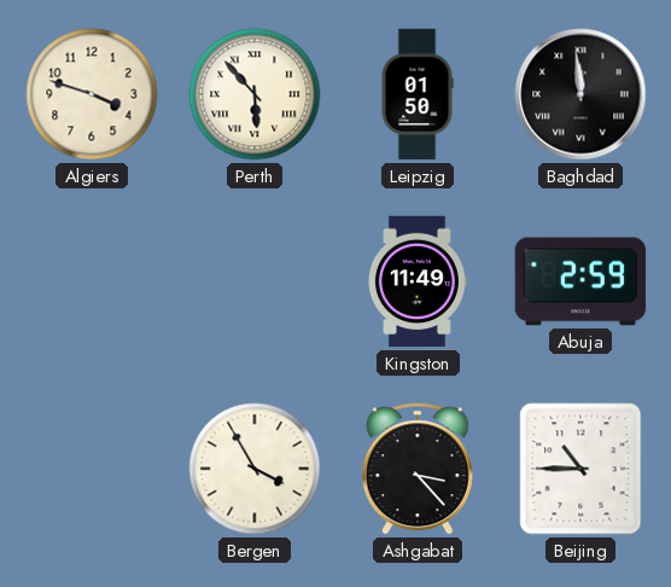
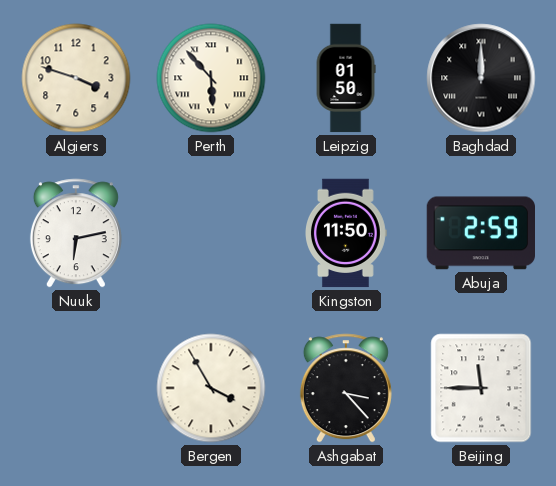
Baghdad: 11:59 -> 12:00
Nuuk: none -> 6:13
Kingston: 11:49 -> 11:50
Beijing: 10:45 -> 11:45
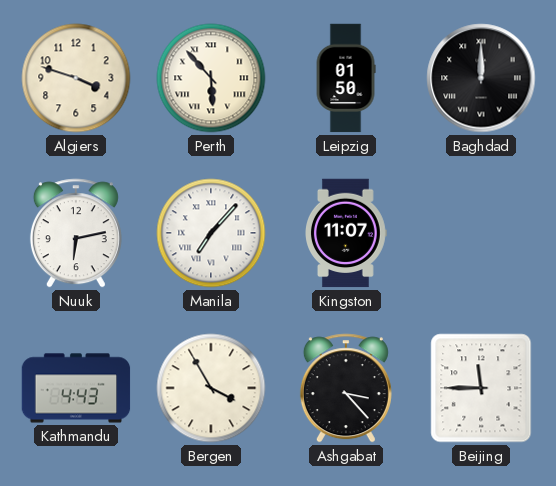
Manila: none -> 7:07
Kingston: 11:50 -> 11:07
Abuja: 2:59 -> none
Kathmandu: none -> 4:43
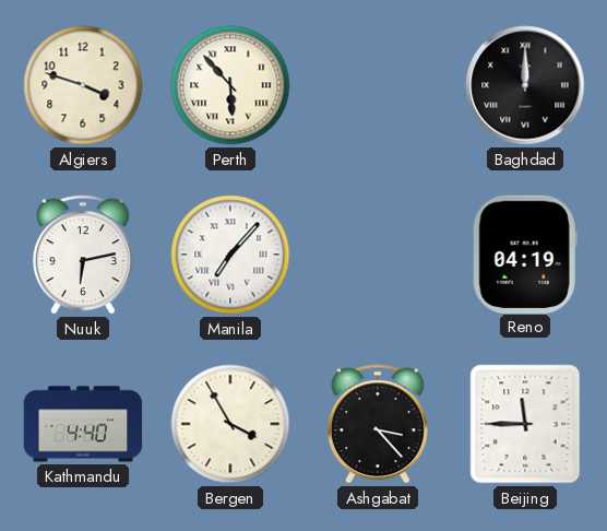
Leipzig: 01:50 -> none
Kingston: 11:07 -> none
Reno: none -> 04:19
Kathmandu: 4:43 -> 4:40
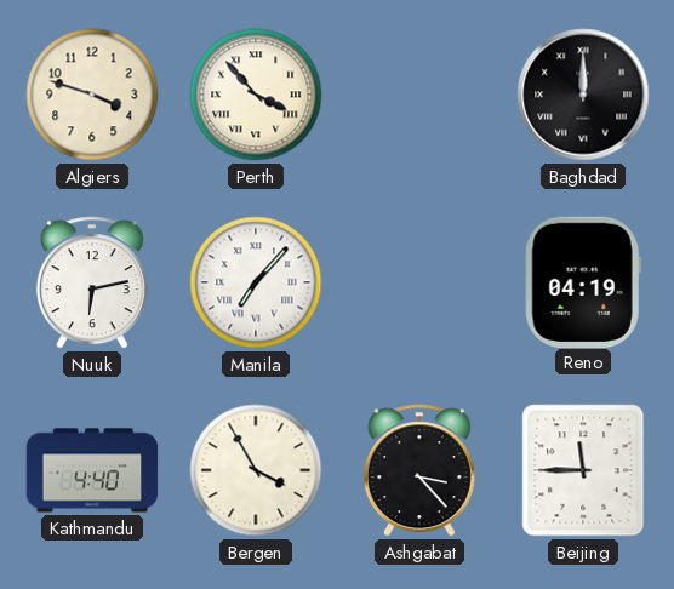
Perth: 5:53 -> 3:53
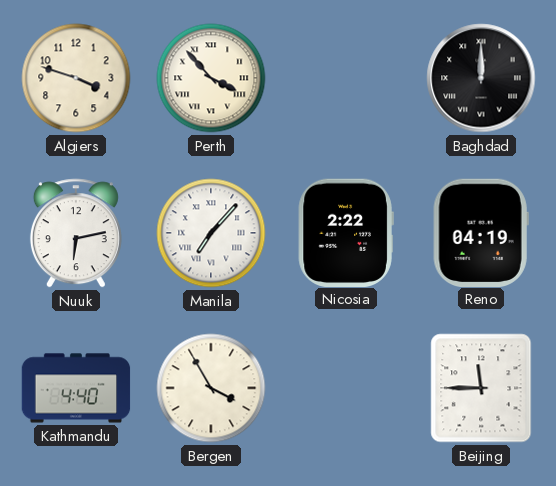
Nicosia: none -> 2:22
Ashgabat: 3:23 -> none
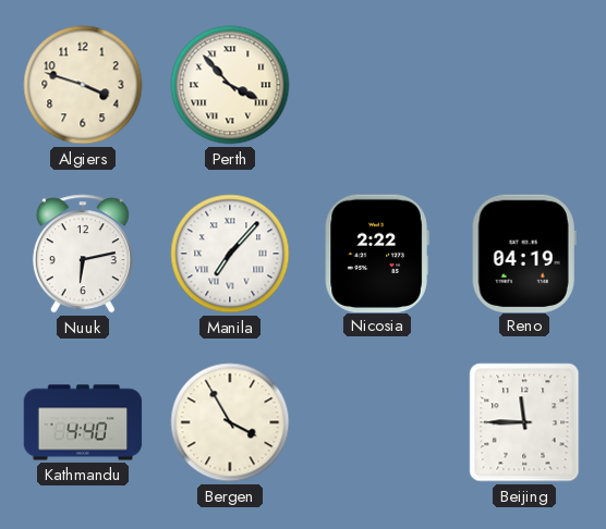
Baghdad: 12:00 -> none
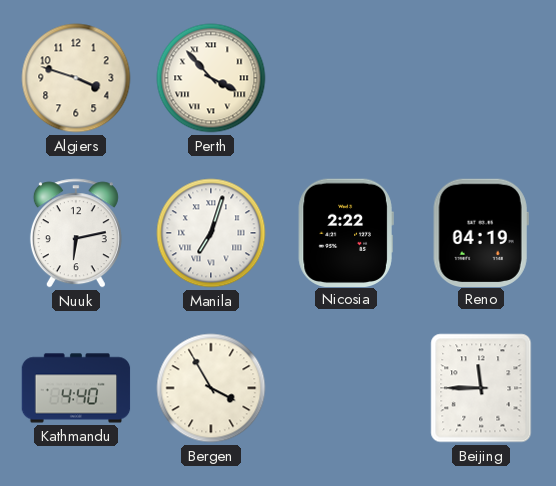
Manila: 7:07 -> 7:03
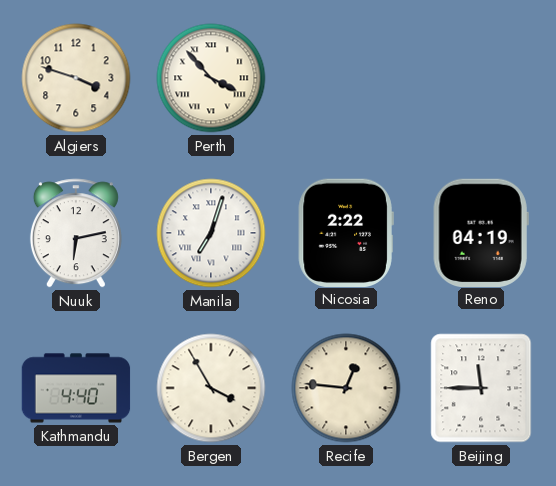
Recife: none -> 12:46
